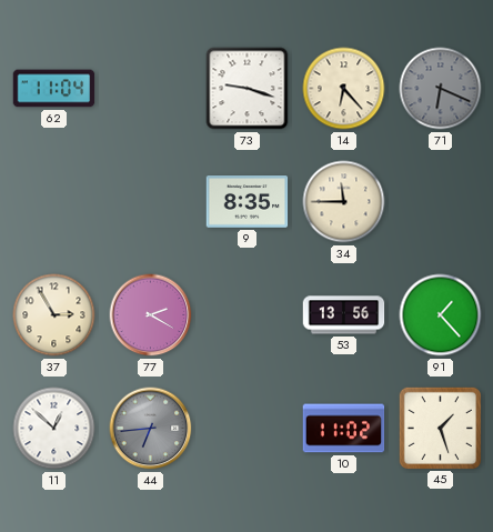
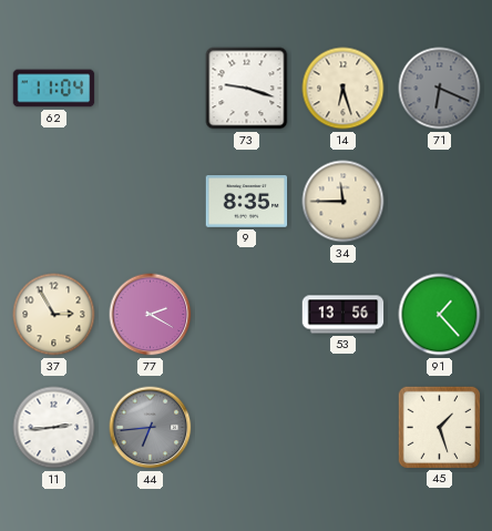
14: 6:23 -> 6:27
11: 12:52 -> 2:44
10: 11:02 -> none
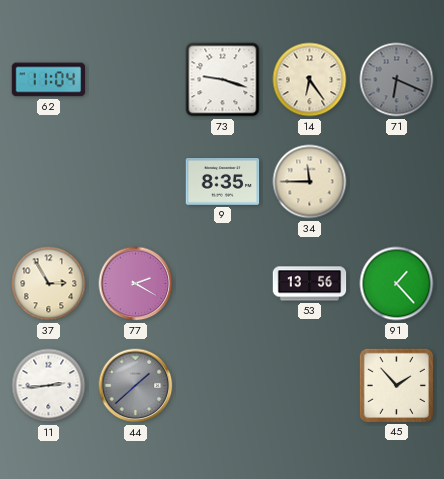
14: 6:27 -> 6:24
44: 6:44 -> 1:38
45: 1:27 -> 1:53
